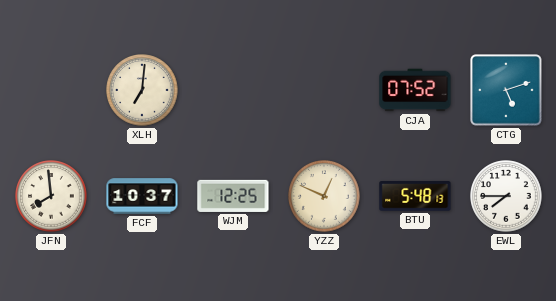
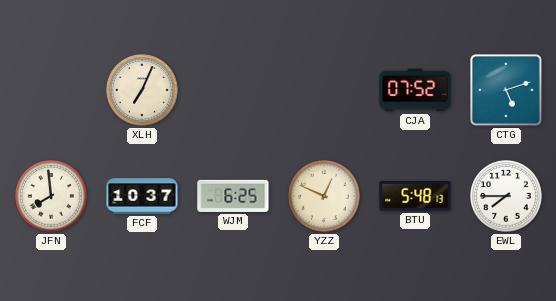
XLH: 7:01 -> 7:04
WJM: 12:25 -> 6:25
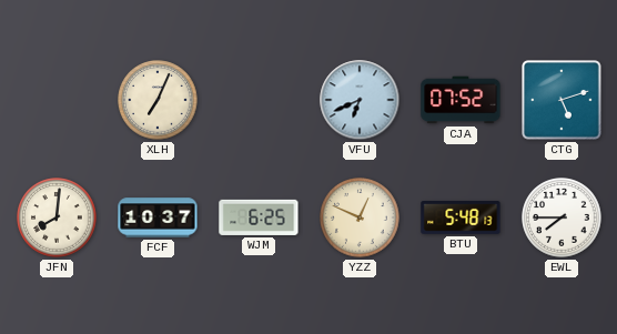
VFU: none -> 6:41
JFN: 7:59 -> 8:01
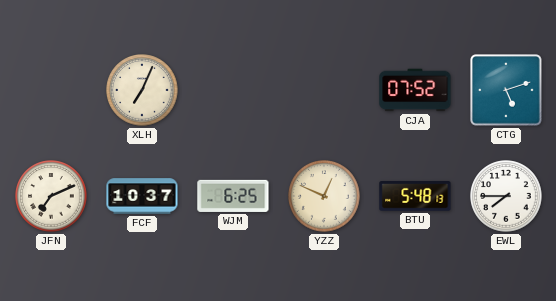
VFU: 6:41 -> none
JFN: 8:01 -> 7:11
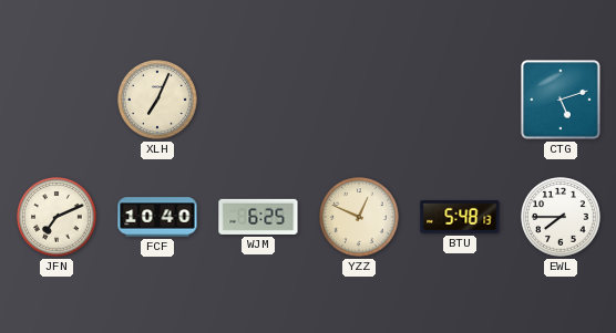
CJA: 07:52 -> none
FCF: 10:37 -> 10:40
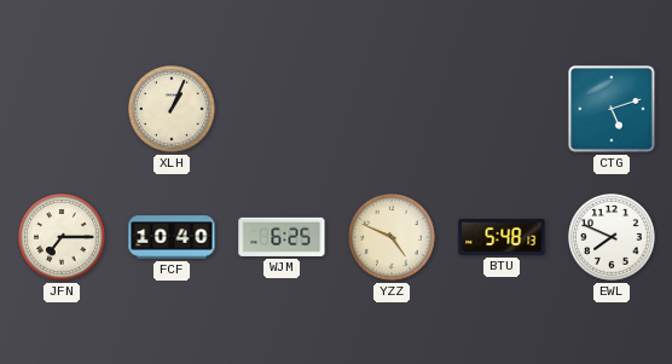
XLH: 7:04 -> 1:04
JFN: 7:11 -> 7:15
YZZ: 12:49 -> 4:49
EWL: 7:45 -> 7:49
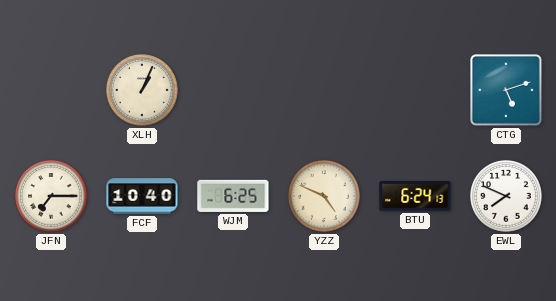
BTU: 5:48 -> 6:24
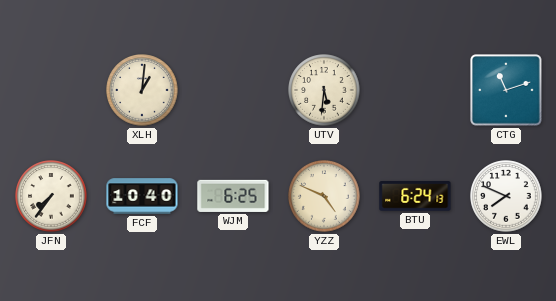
XLH: 1:04 -> 1:01
UTV: none -> 5:31
CTG: 5:12 -> 11:12
JFN: 7:15 -> 7:36
